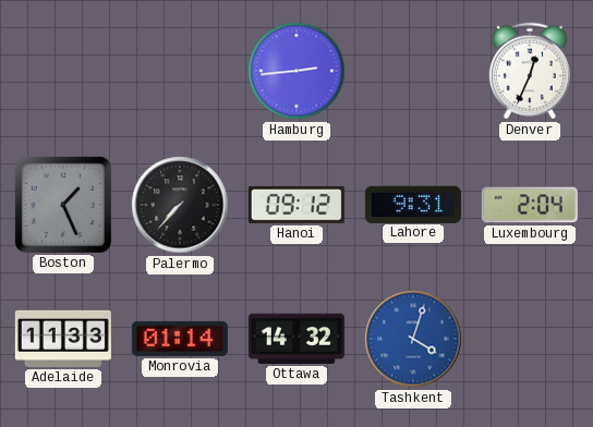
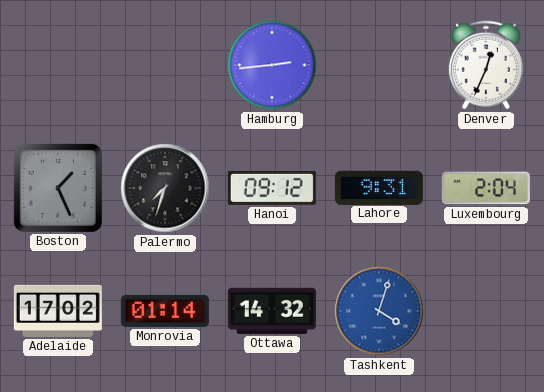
Palermo: 7:37 -> 7:33
Adelaide: 11:33 -> 17:02
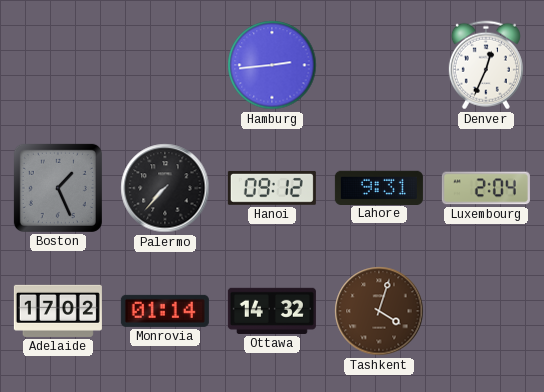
Palermo: 7:33 -> 7:37
Tashkent dial: blue -> brown
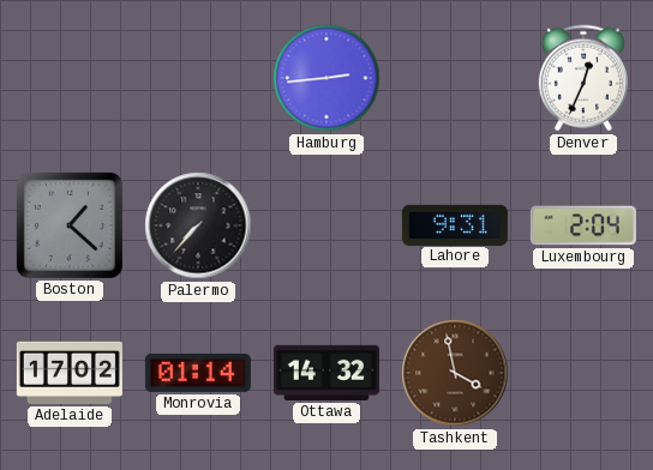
Boston: 1:26 -> 1:22
Hanoi: 09:12 -> none
Tashkent: 4:03 -> 3:58
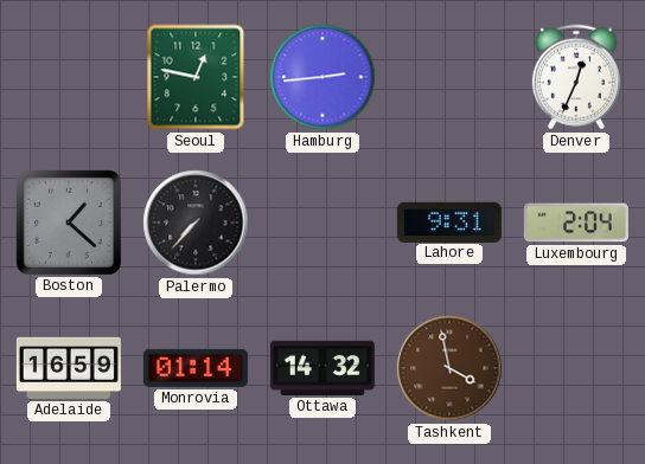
Seoul: none -> 12:47
Adelaide: 17:02 -> 16:59
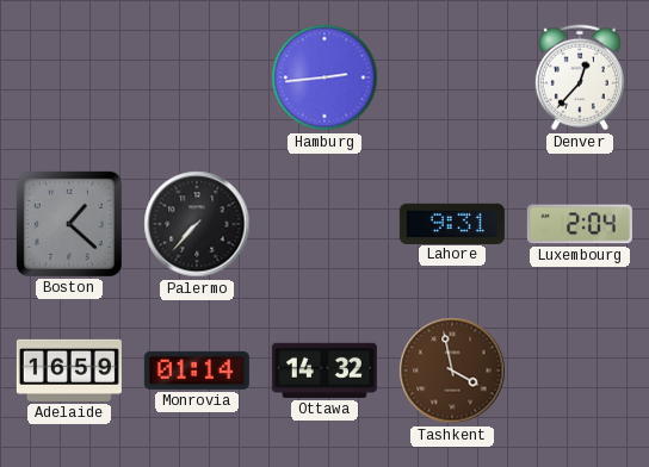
Seoul: 12:47 -> none
Denver: 12:34 -> 12:37
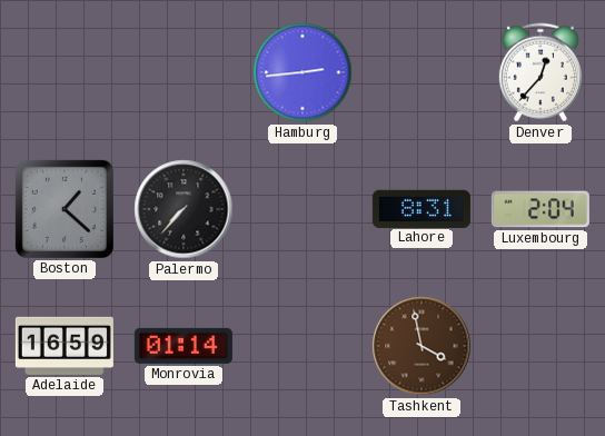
Lahore: 9:31 -> 8:31
Ottawa: 14:32 -> none
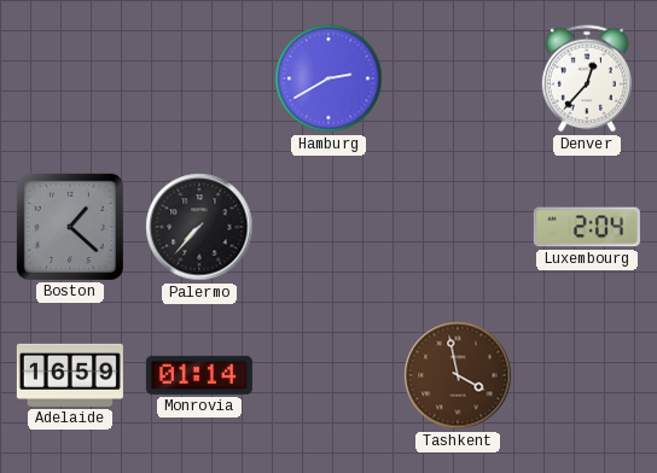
Hamburg: 2:44 -> 2:40
Lahore: 8:31 -> none
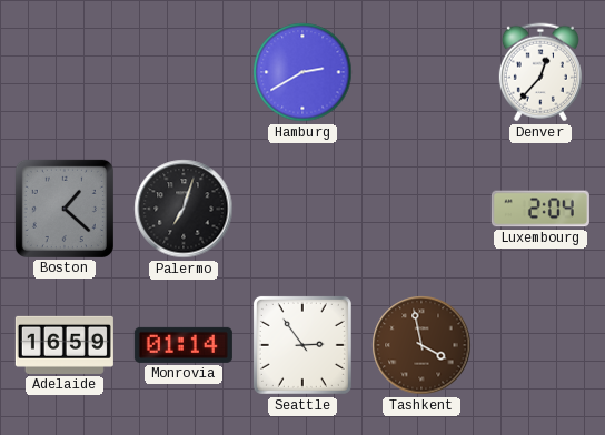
Palermo: 7:37 -> 7:03
Seattle: none -> 2:54
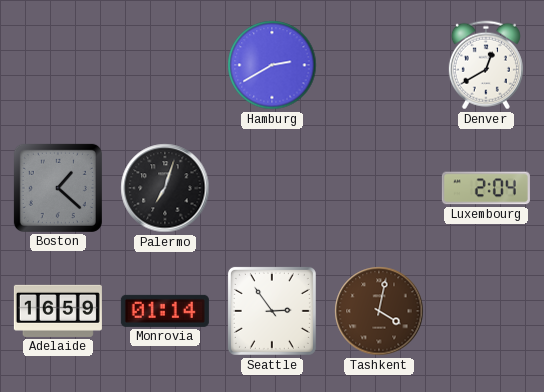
Denver: 12:37 -> 12:40
Tashkent: 3:58 -> 4:02
